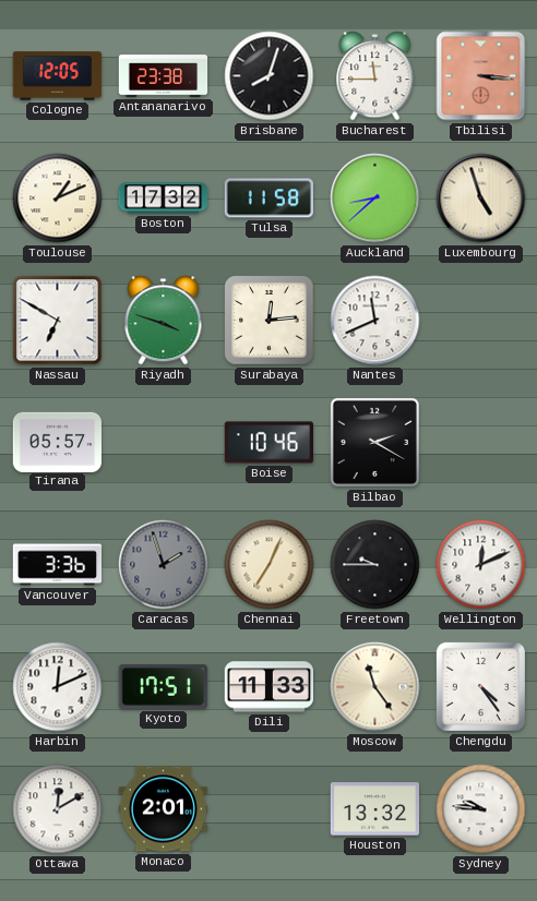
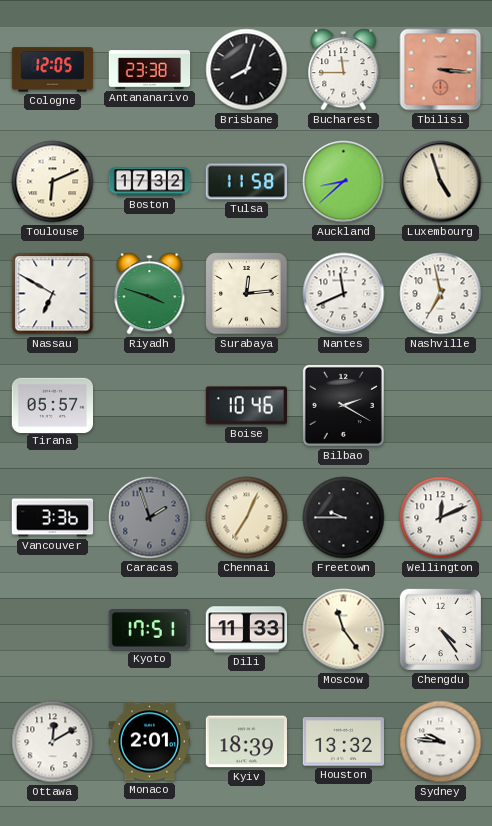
Toulouse: 1:11 -> 6:11
Nashville: none -> 6:58
Harbin: 12:11 -> none
Kyiv: none -> 18:39
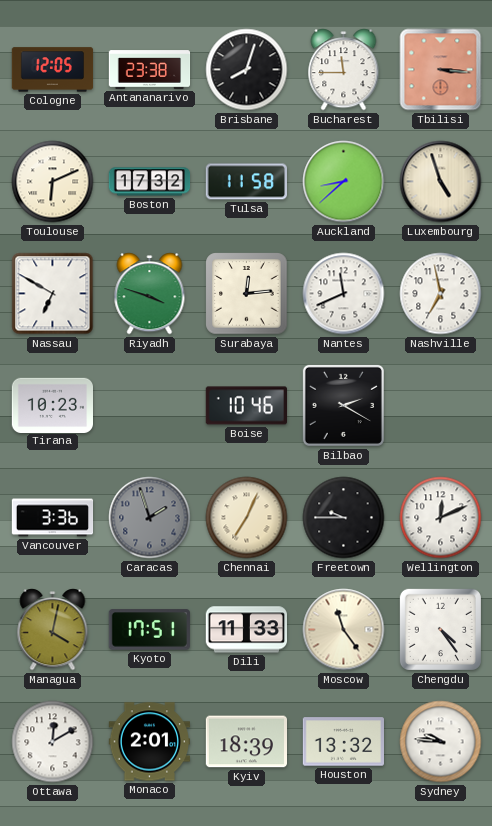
Tirana: 05:57 -> 10:23
Managua: none -> 4:02
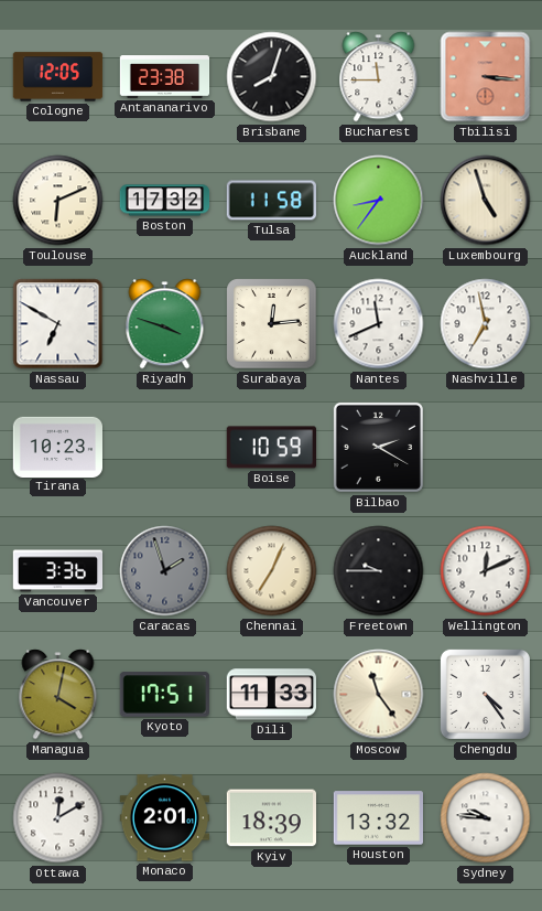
Auckland: 8:38 -> 8:36
Boise: 10:46 -> 10:59
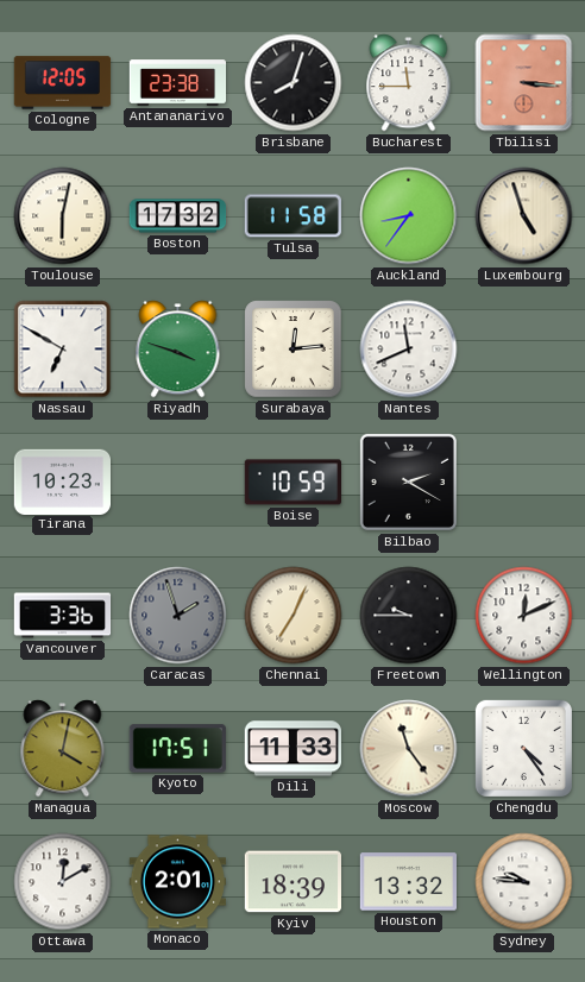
Toulouse: 6:11 -> 6:02
Nashville: 6:58 -> none
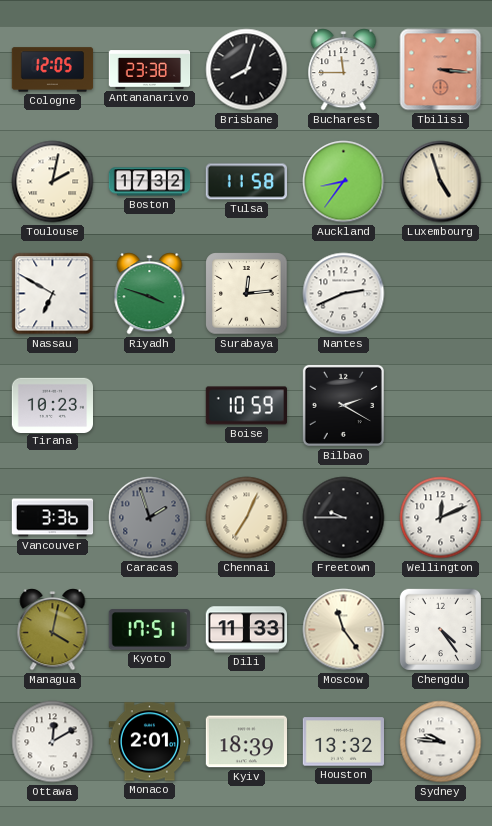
Toulouse: 6:02 -> 2:02
Nantes: 11:41 -> 2:41
